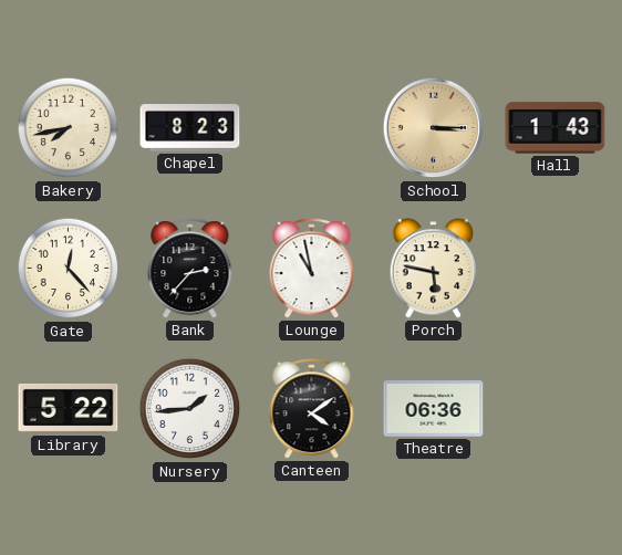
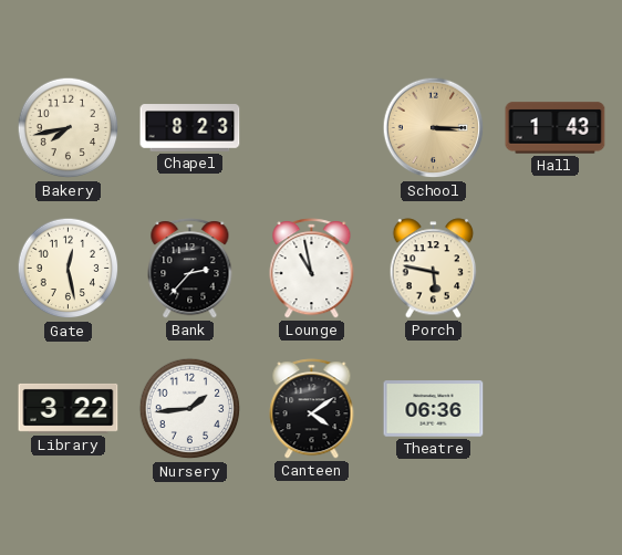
Gate: 12:23 -> 12:28
Library: 5:22 -> 3:22
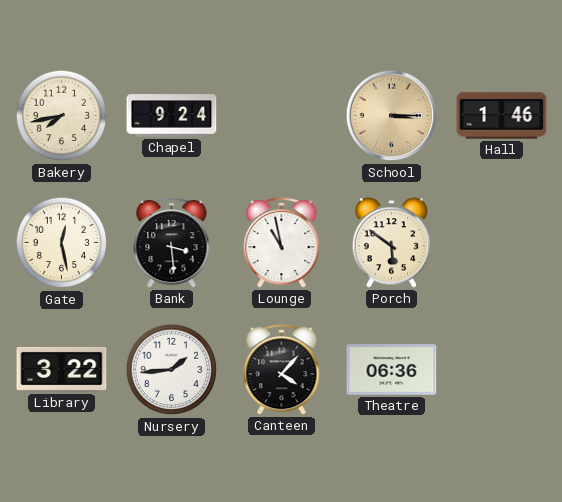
Chapel: 8:23 -> 9:24
Hall: 1:43 -> 1:46
Bank: 2:37 -> 3:29
Porch: 5:47 -> 5:51
Canteen: 4:09 -> 4:07
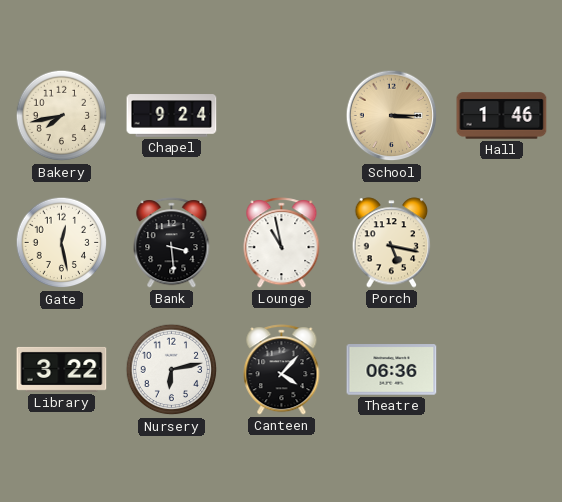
Porch: 5:51 -> 5:17
Nursery: 1:44 -> 6:13
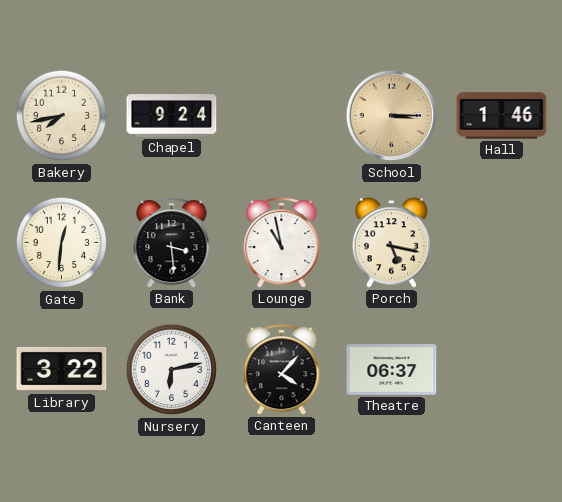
Gate: 12:28 -> 12:31
Theatre: 06:36 -> 06:37
